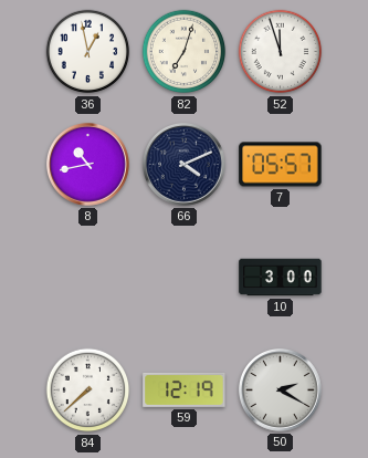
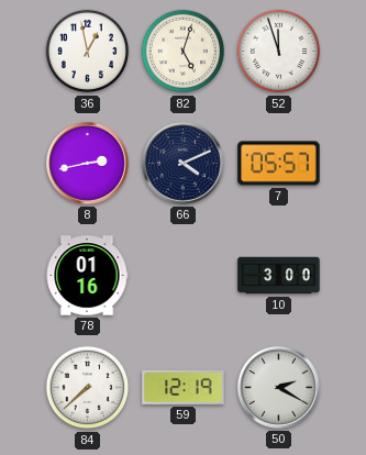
82: 7:03 -> 5:03
8: 10:43 -> 2:43
78: none -> 01:16
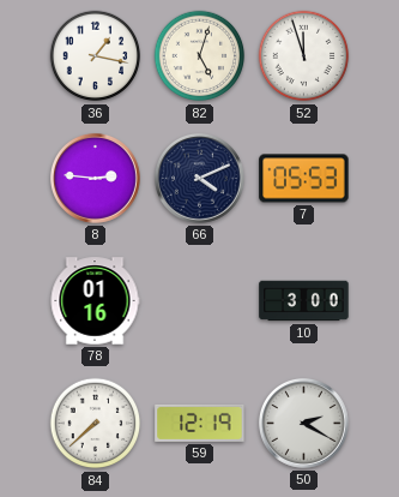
36: 12:58 -> 1:17
8: 2:43 -> 2:46
7: 05:57 -> 05:53
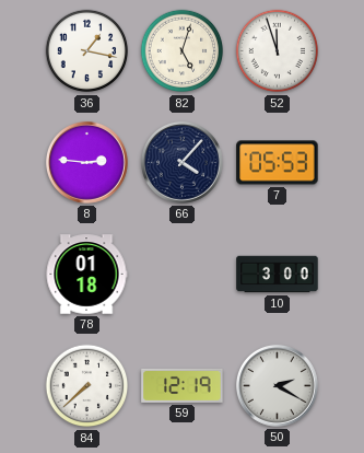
66: 4:11 -> 4:07
78: 01:16 -> 01:18
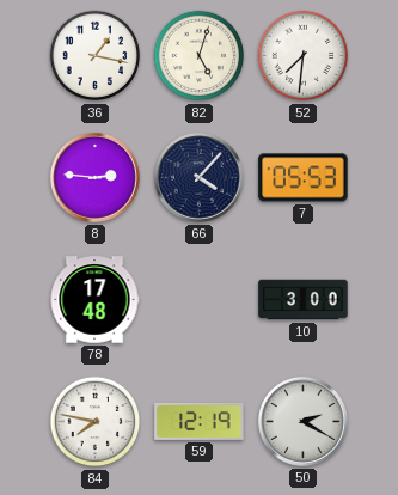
52: 11:57 -> 7:31
78: 01:18 -> 17:48
84: 7:38 -> 7:47
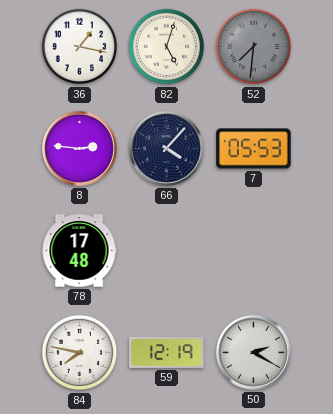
52 dial: white -> grey
10: 3:00 -> none
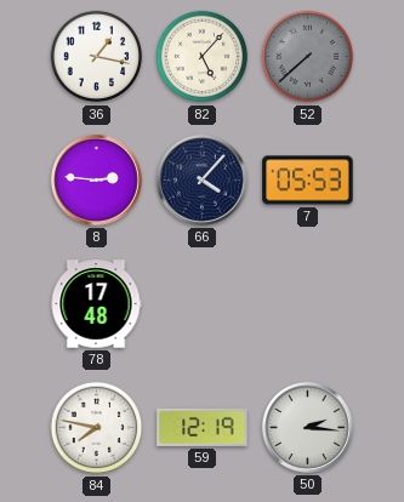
82: 5:03 -> 5:07
52: 7:31 -> 7:38
50: 2:20 -> 2:16
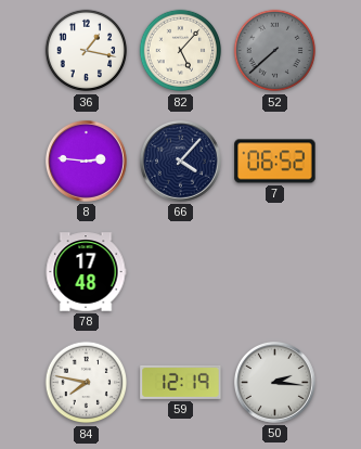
7: 05:53 -> 06:52
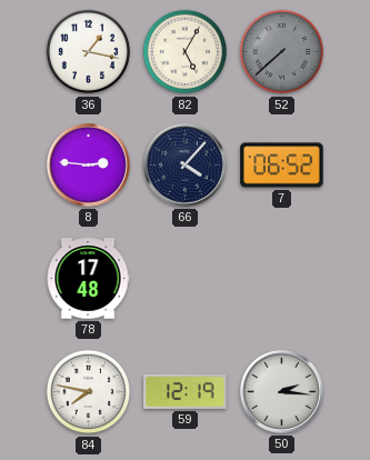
82: 5:07 -> 5:05
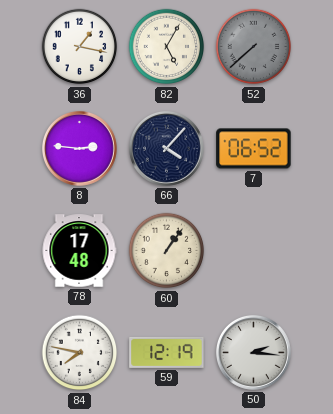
60: none -> 1:06
